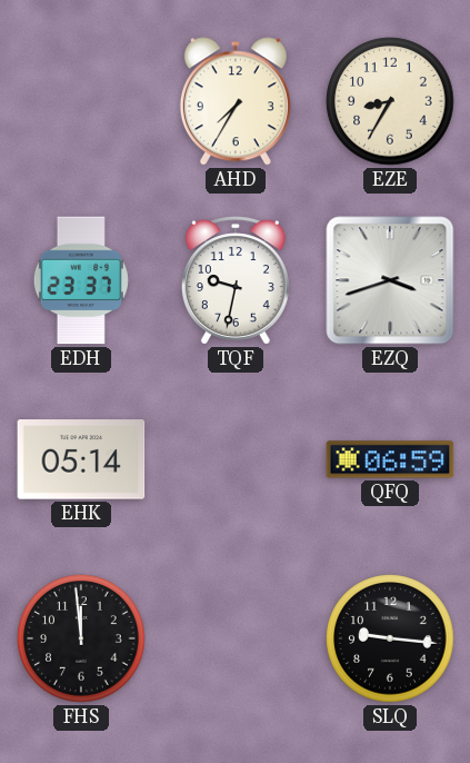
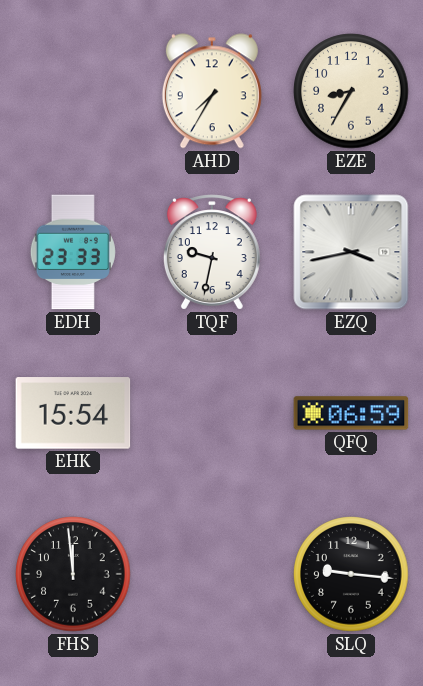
EDH: 23:37 -> 23:33
EZQ: 3:42 -> 3:43
EHK: 05:14 -> 15:54
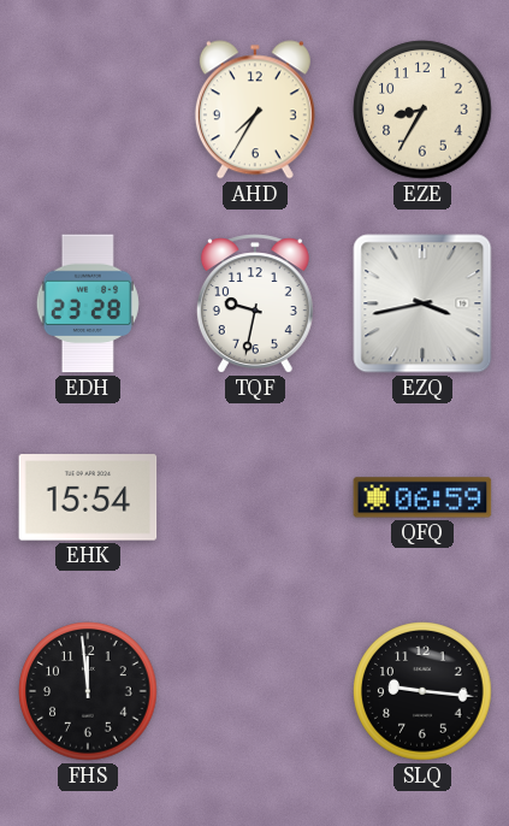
EDH: 23:33 -> 23:28
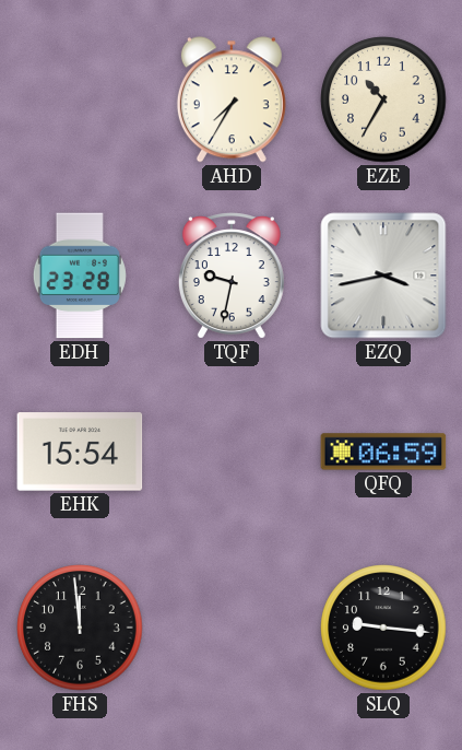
EZE: 8:35 -> 10:35
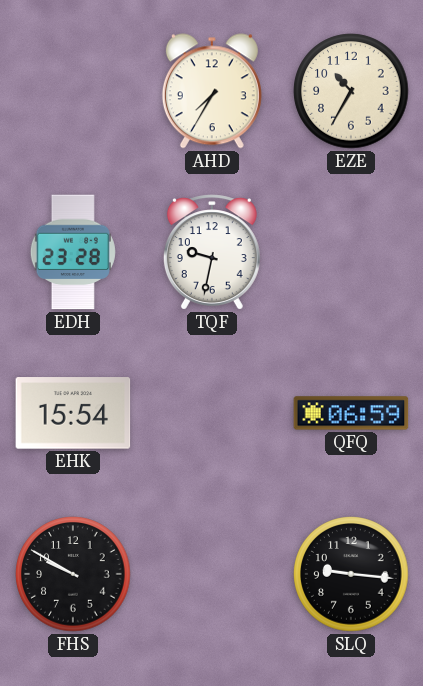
EZQ: 3:43 -> none
FHS: 11:59 -> 9:50
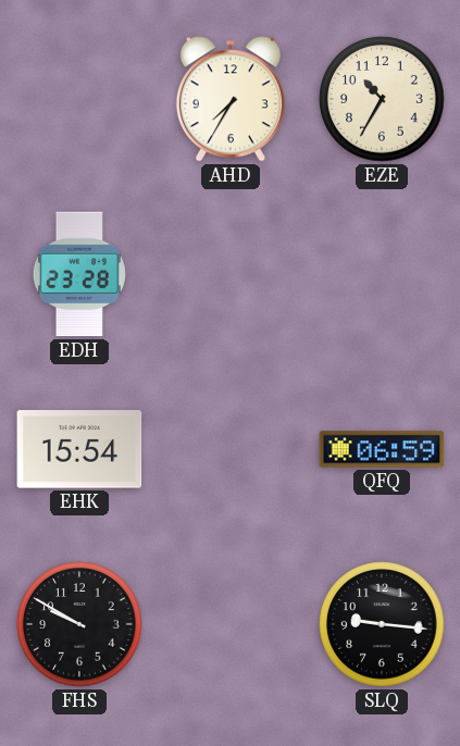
TQF: 9:32 -> none
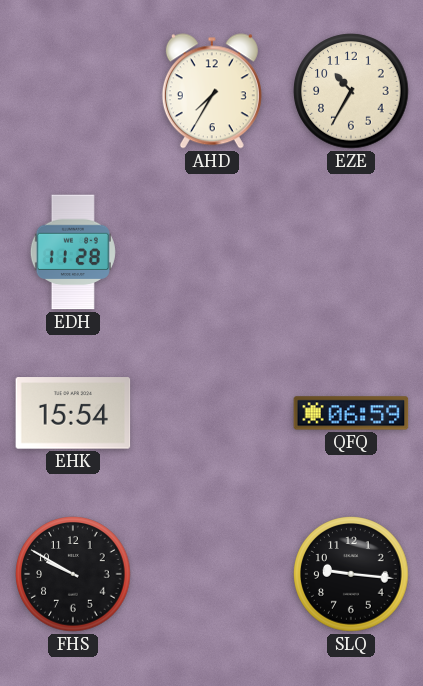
EDH: 23:28 -> 11:28
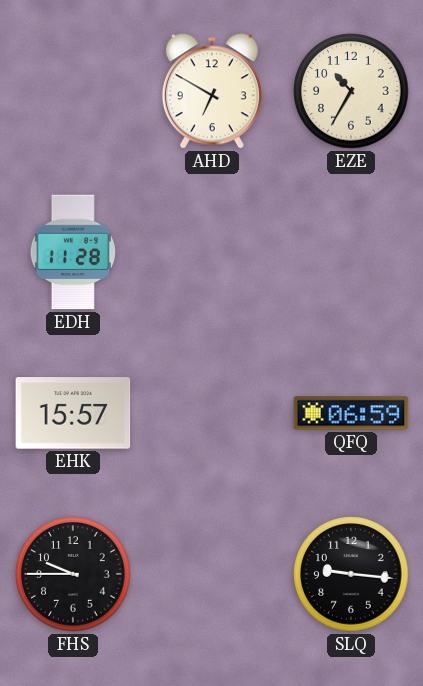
AHD: 7:35 -> 6:50
EHK: 15:54 -> 15:57
FHS: 9:50 -> 9:45
